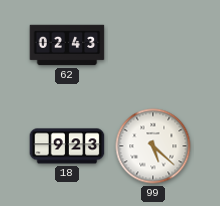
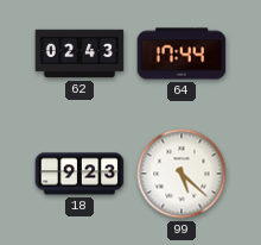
64: none -> 17:44
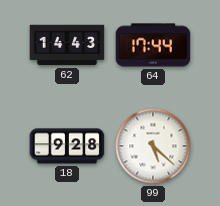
62: 02:43 -> 14:43
18: 9:23 -> 9:28
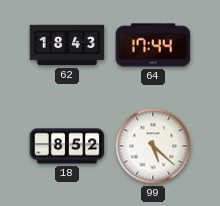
62: 14:43 -> 18:43
18: 9:28 -> 8:52
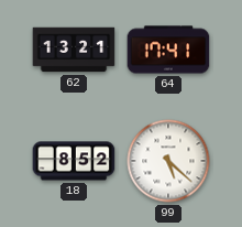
62: 18:43 -> 13:21
64: 17:44 -> 17:41
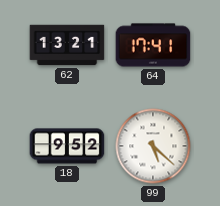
18: 8:52 -> 9:52
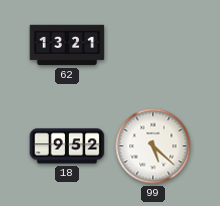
64: 17:41 -> none
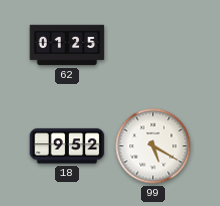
62: 13:21 -> 01:25
99: 5:22 -> 5:20
